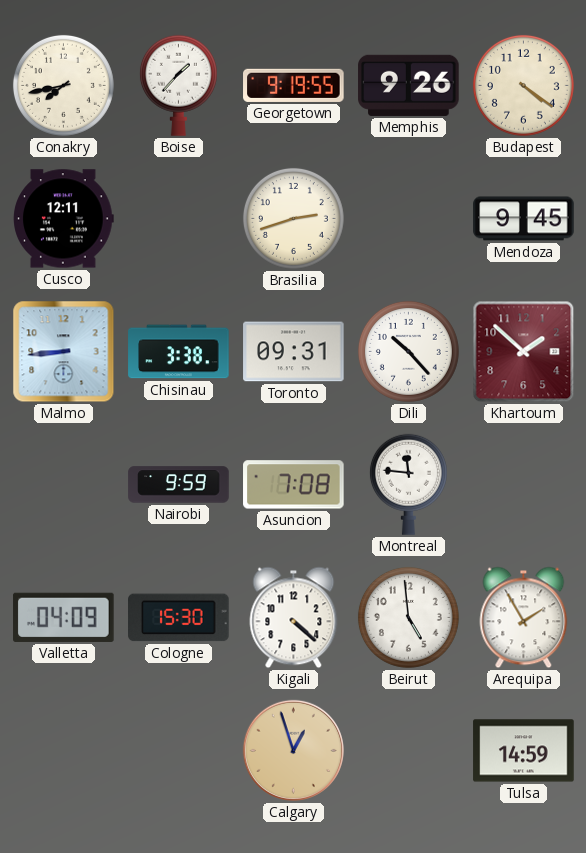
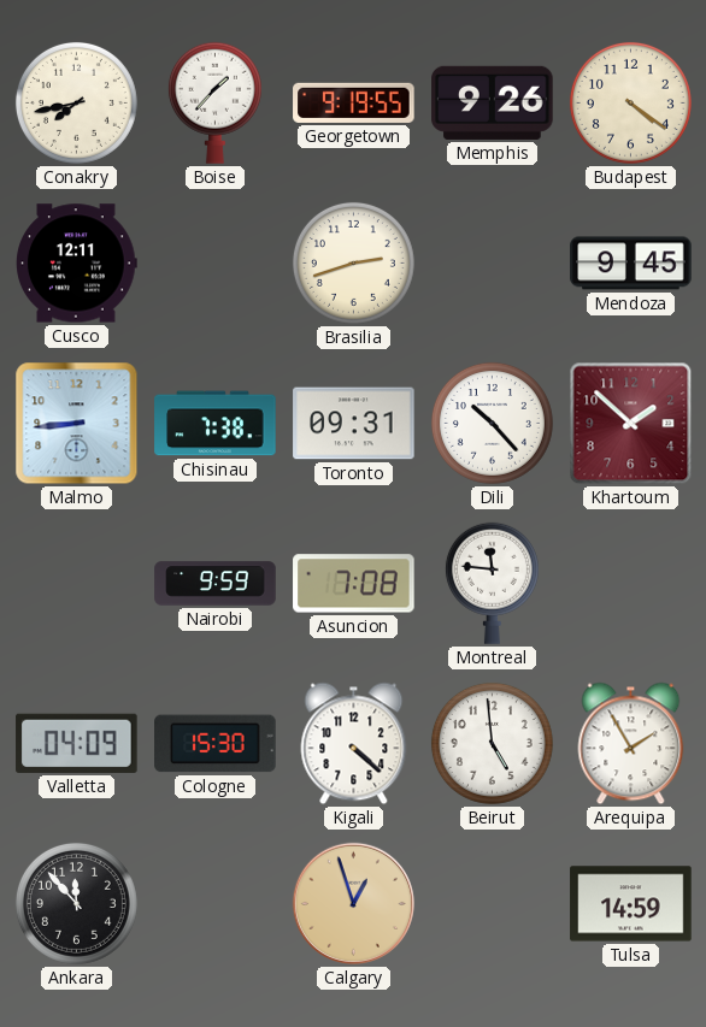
Chisinau: 3:38 -> 7:38
Ankara: none -> 11:53
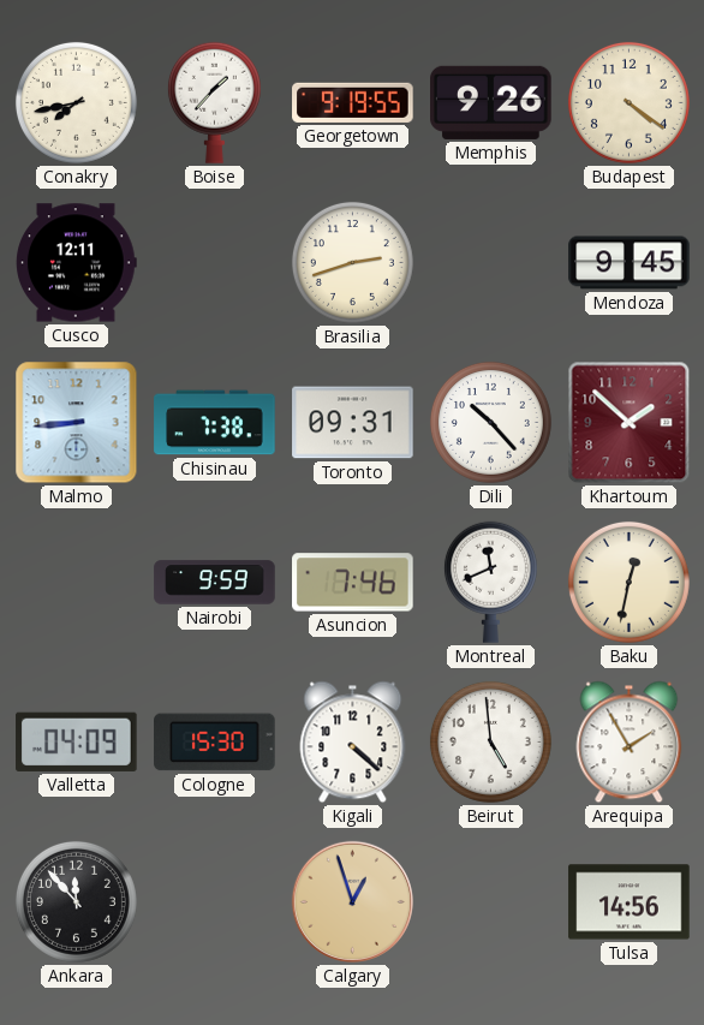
Asuncion: 7:08 -> 7:46
Montreal: 11:46 -> 11:41
Baku: none -> 12:32
Tulsa: 14:59 -> 14:56
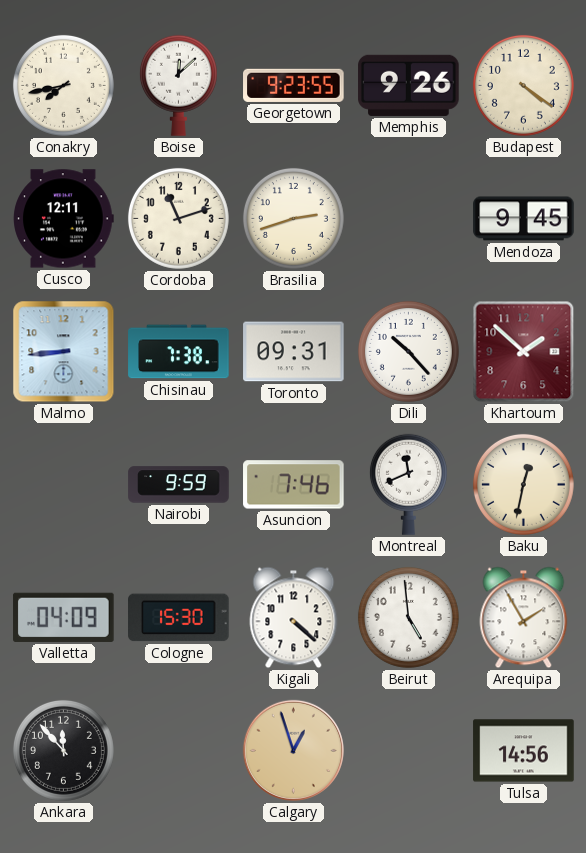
Boise: 1:37 -> 12:08
Georgetown: 9:19 -> 9:23
Cordoba: none -> 11:12
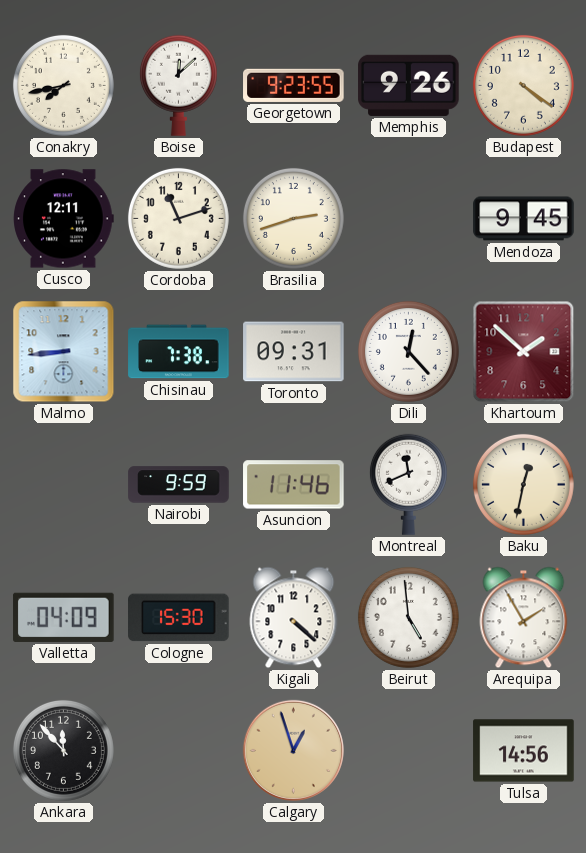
Dili: 10:23 -> 12:23
Asuncion: 7:46 -> 11:46
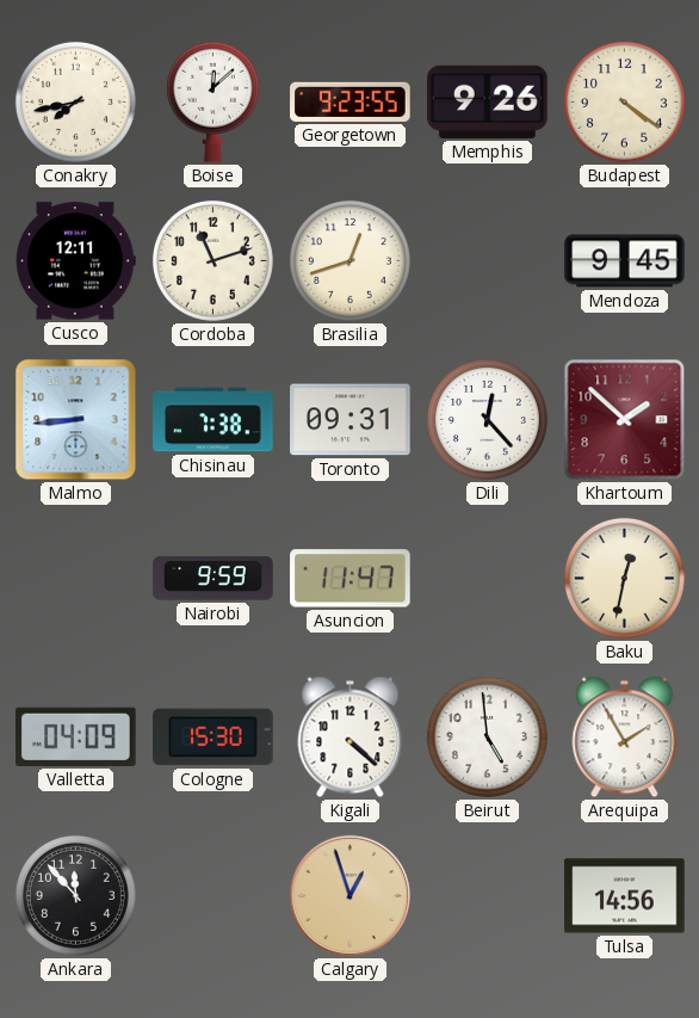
Brasilia: 2:42 -> 12:42
Asuncion: 11:46 -> 11:47
Montreal: 11:41 -> none
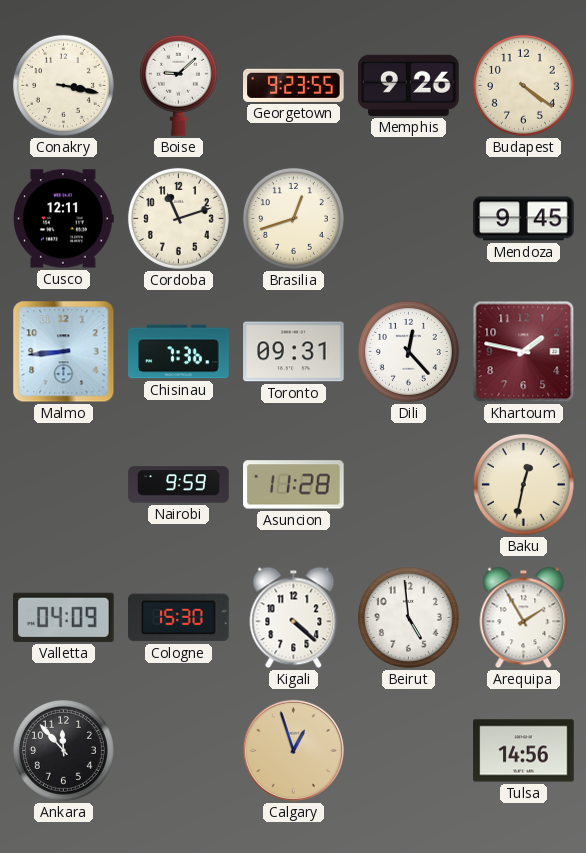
Conakry: 7:43 -> 3:17
Boise: 12:08 -> 9:08
Chisinau: 7:38 -> 7:36
Khartoum: 1:52 -> 1:47
Asuncion: 11:47 -> 11:28
